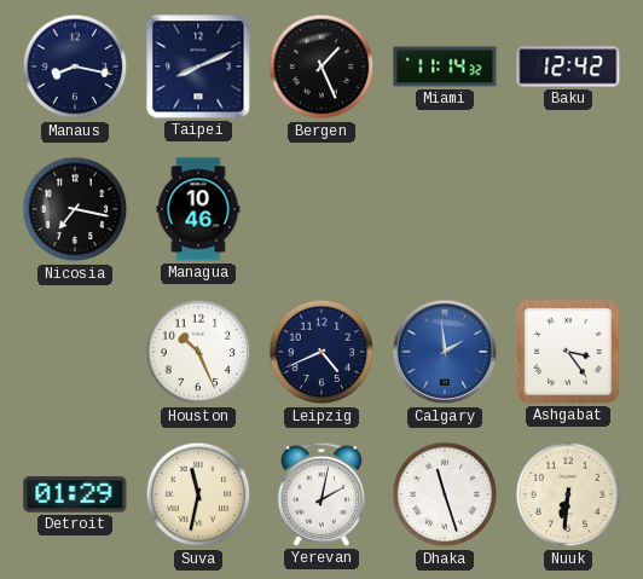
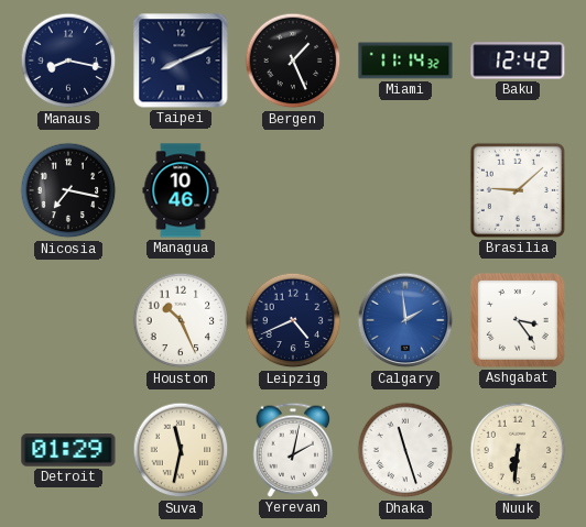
Brasilia: none -> 9:08
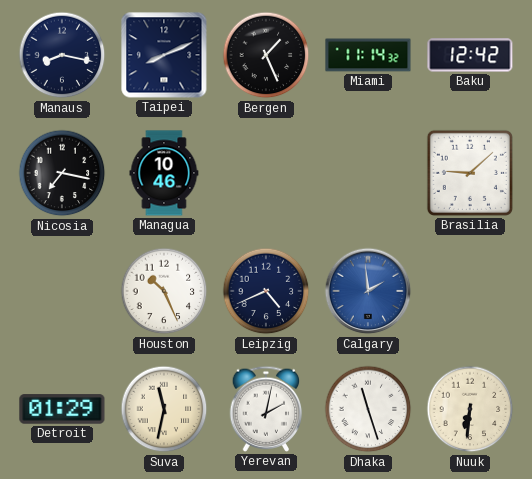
Ashgabat: 3:24 -> none
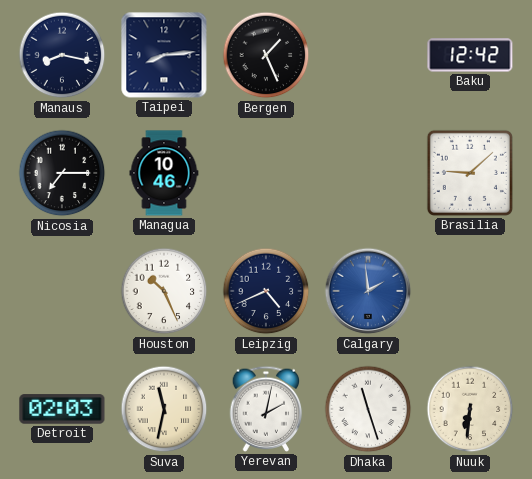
Taipei: 8:11 -> 8:14
Miami: 11:14 -> none
Nicosia: 7:17 -> 7:15
Detroit: 01:29 -> 02:03
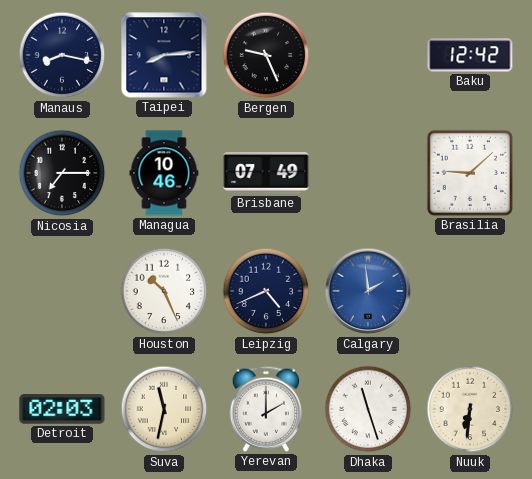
Bergen: 1:26 -> 9:26
Brisbane: none -> 07:49
Yerevan: 2:02 -> 2:00
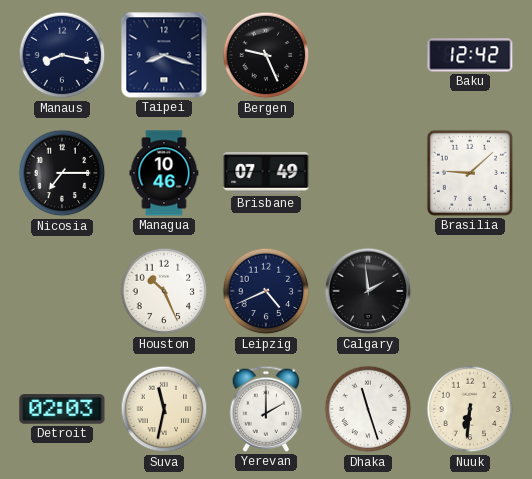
Taipei: 8:14 -> 8:18
Calgary dial: blue -> black
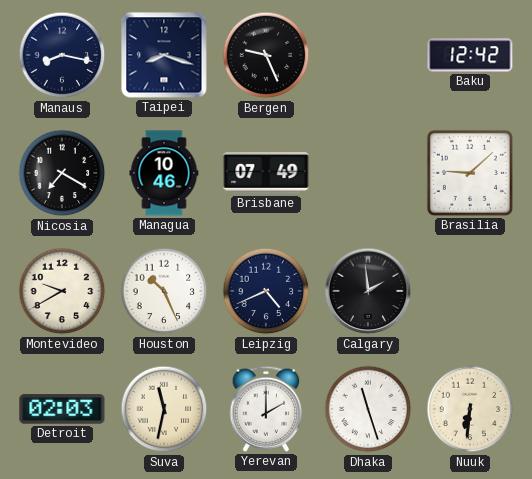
Nicosia: 7:15 -> 7:20
Montevideo: none -> 9:40
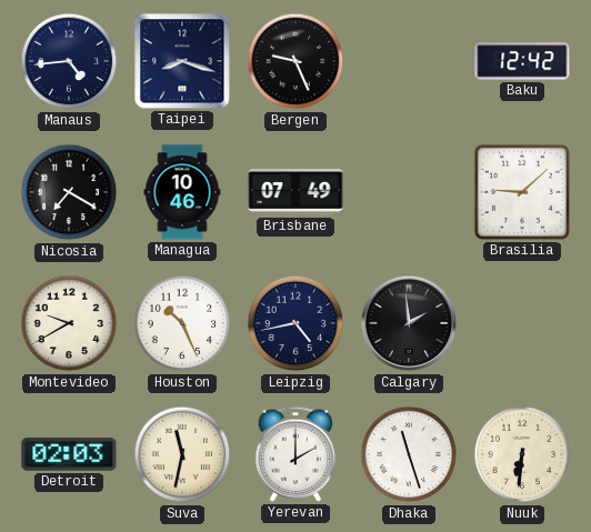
Manaus: 8:17 -> 4:44
Leipzig: 4:41 -> 4:43
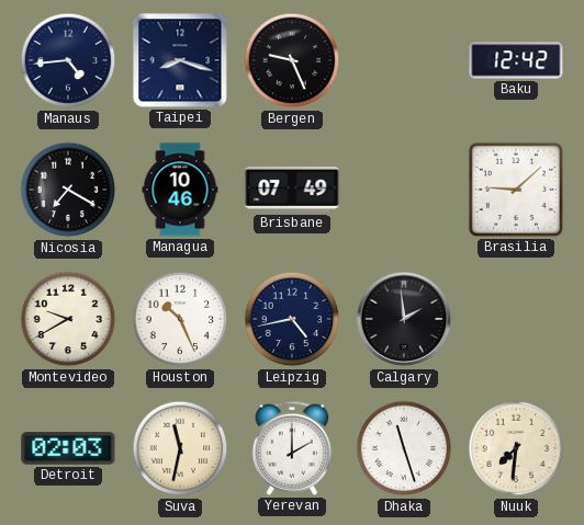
Nuuk: 6:31 -> 7:31
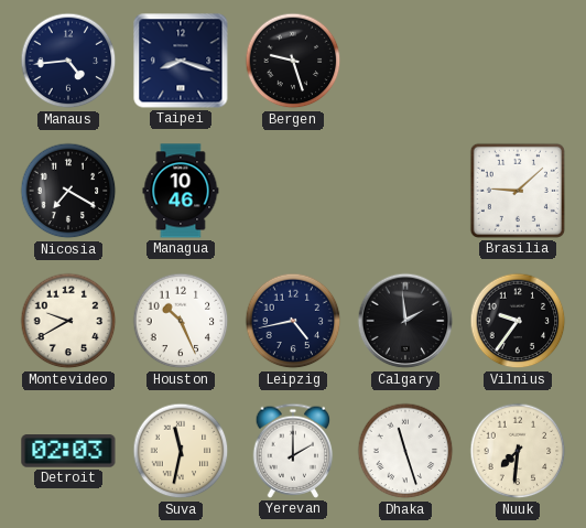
Bergen: 9:26 -> 9:27
Baku: 12:42 -> none
Brisbane: 07:49 -> none
Vilnius: none -> 9:36
